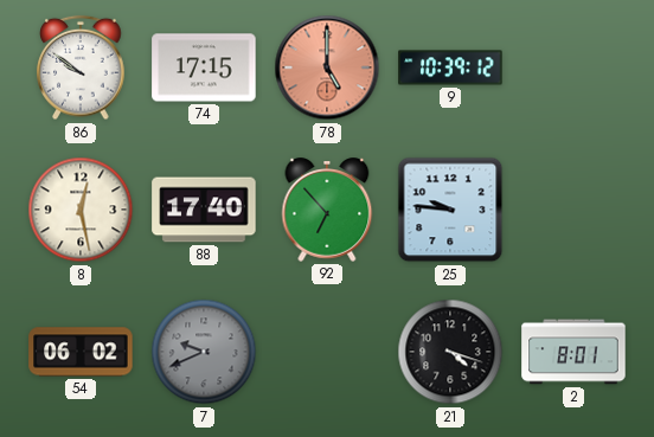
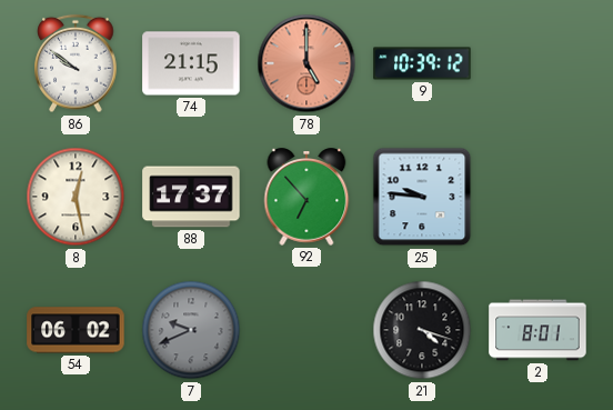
74: 17:15 -> 21:15
88: 17:40 -> 17:37
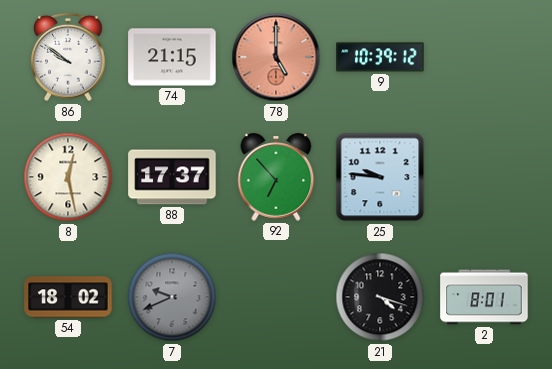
54: 06:02 -> 18:02
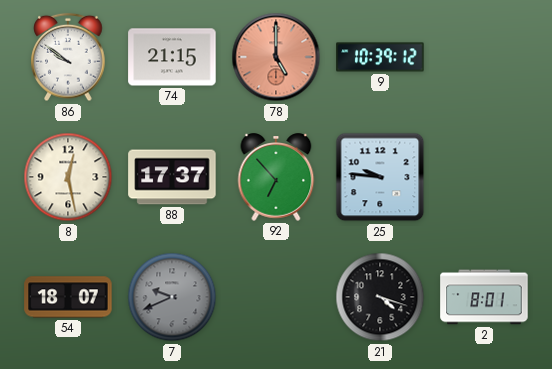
54: 18:02 -> 18:07
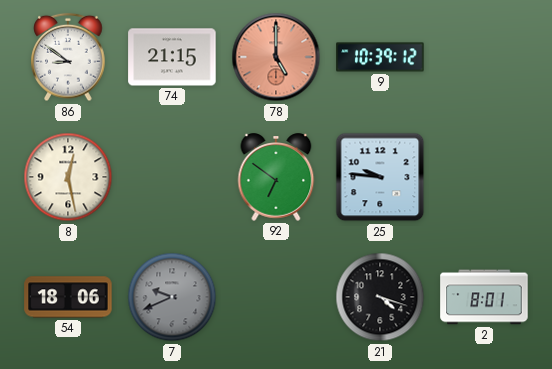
86: 9:51 -> 8:51
88: 17:37 -> none
92: 6:53 -> 6:51
54: 18:07 -> 18:06
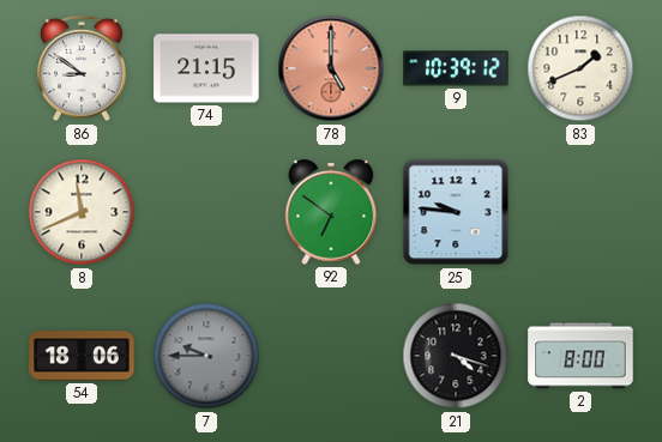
83: none -> 1:41
8: 12:28 -> 11:41
7: 9:41 -> 9:45
2: 8:01 -> 8:00
